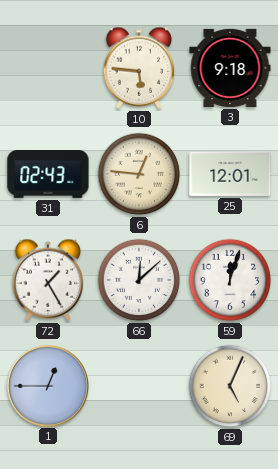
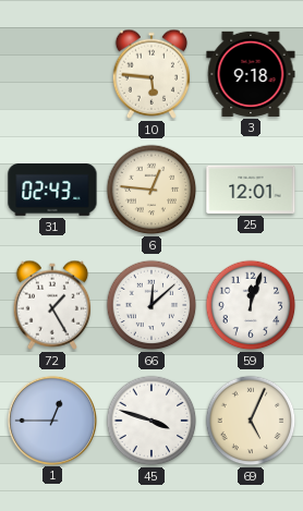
45: none -> 3:48
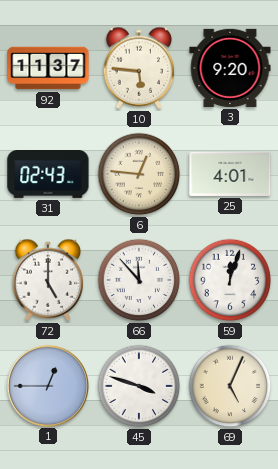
92: none -> 11:37
3: 9:18 -> 9:20
25: 12:01 -> 4:01
72: 1:25 -> 5:00
66: 12:08 -> 11:53
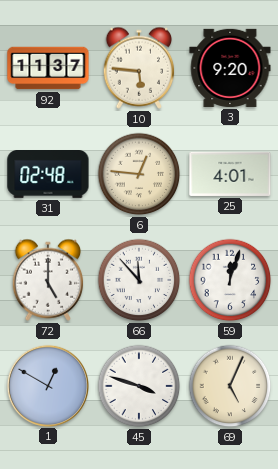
31: 02:43 -> 02:48
1: 12:45 -> 12:50
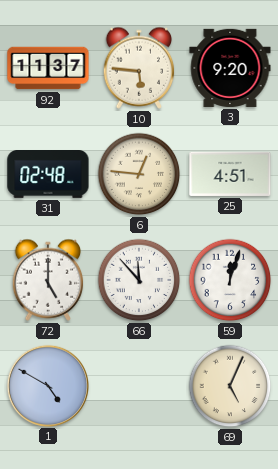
25: 4:01 -> 4:51
1: 12:50 -> 4:50
45: 3:48 -> none
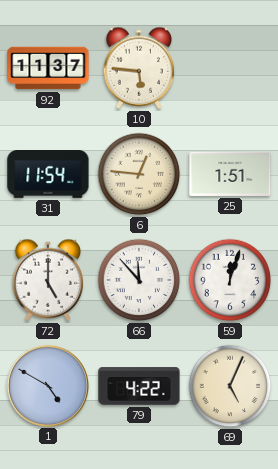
3: 9:20 -> none
31: 02:48 -> 11:54
25: 4:51 -> 1:51
79: none -> 4:22
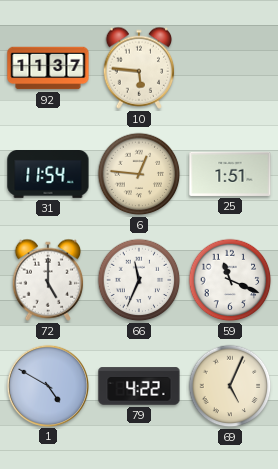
66: 11:53 -> 11:34
59: 12:03 -> 11:19
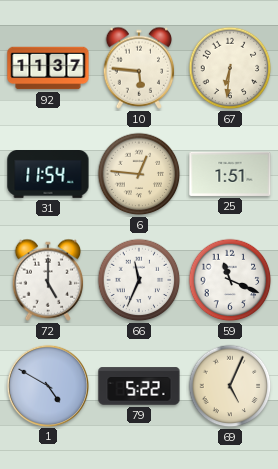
67: none -> 6:31
79: 4:22 -> 5:22
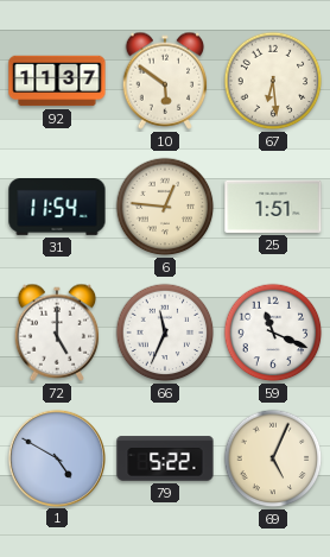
10: 5:46 -> 5:51
67: 6:31 -> 6:29
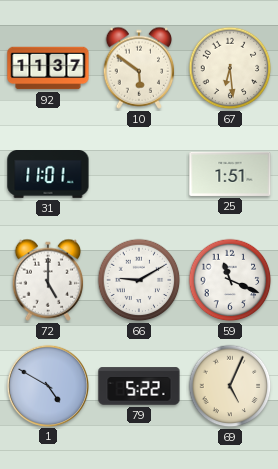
31: 11:54 -> 11:01
6: 12:46 -> none
66: 11:34 -> 9:10
